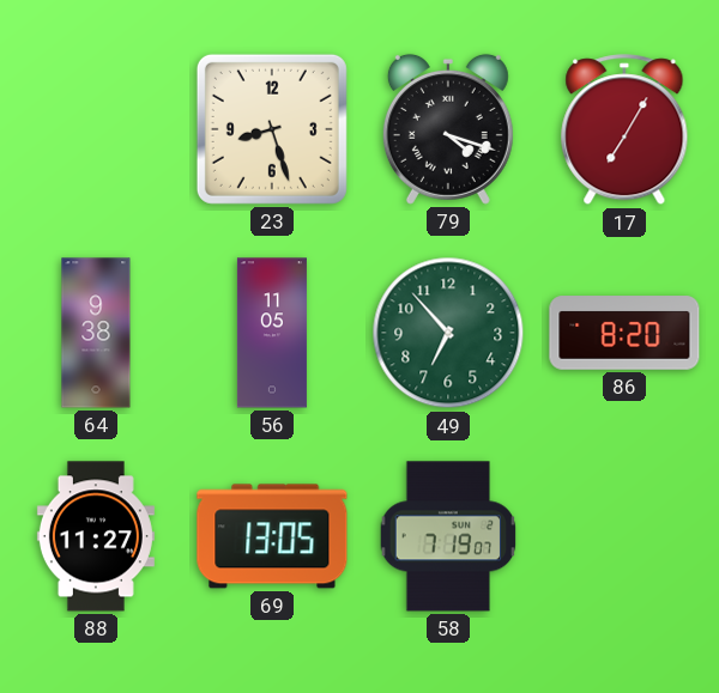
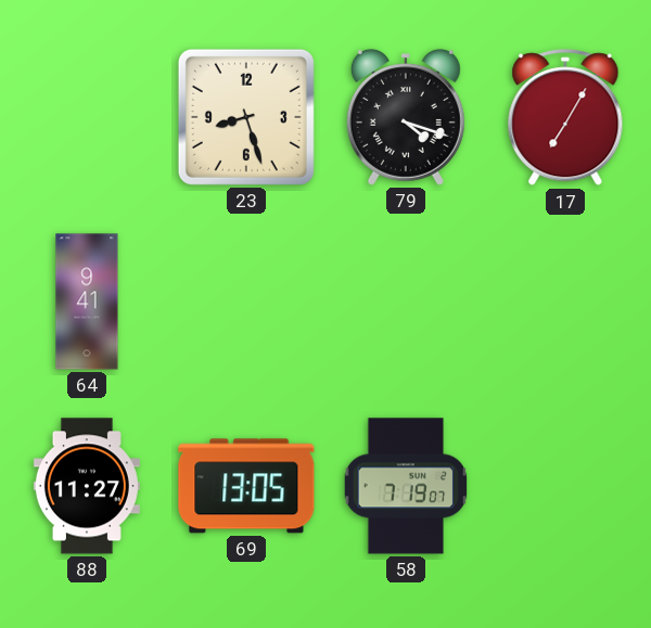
64: 9:38 -> 9:41
56: 11:05 -> none
49: 6:53 -> none
86: 8:20 -> none
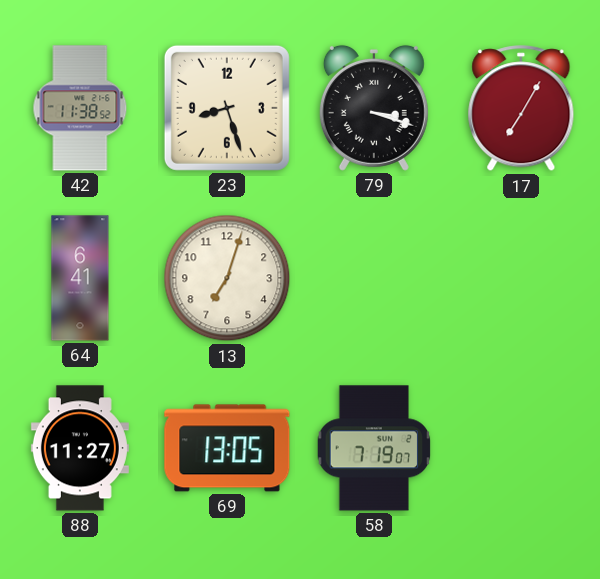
42: none -> 11:38
79: 4:18 -> 3:18
64: 9:41 -> 6:41
13: none -> 7:03
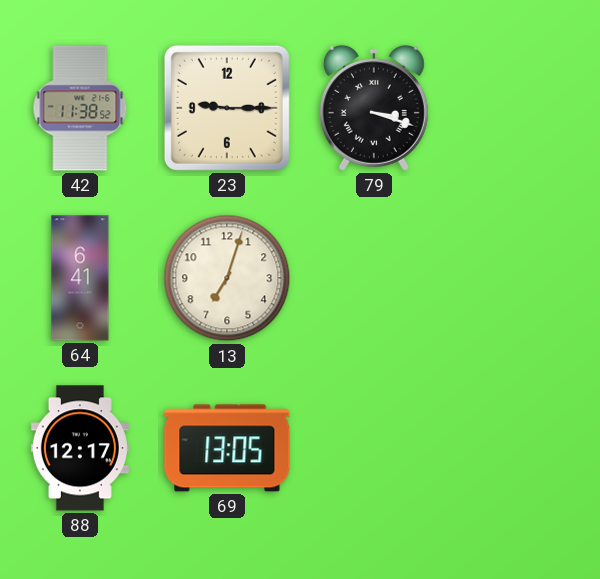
23: 8:27 -> 9:15
17: 7:05 -> none
88: 11:27 -> 12:17
58: 7:19 -> none
